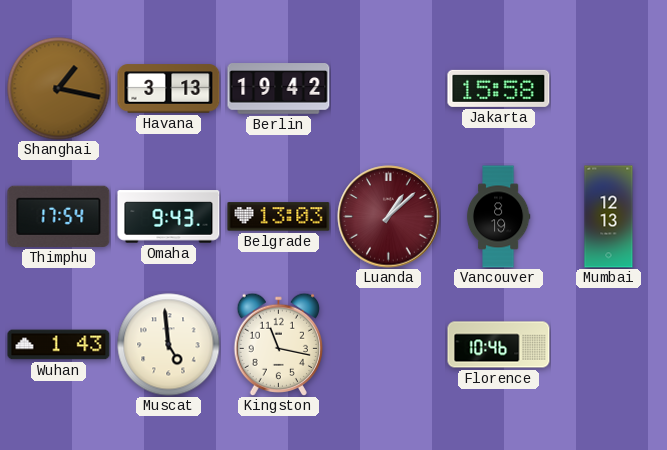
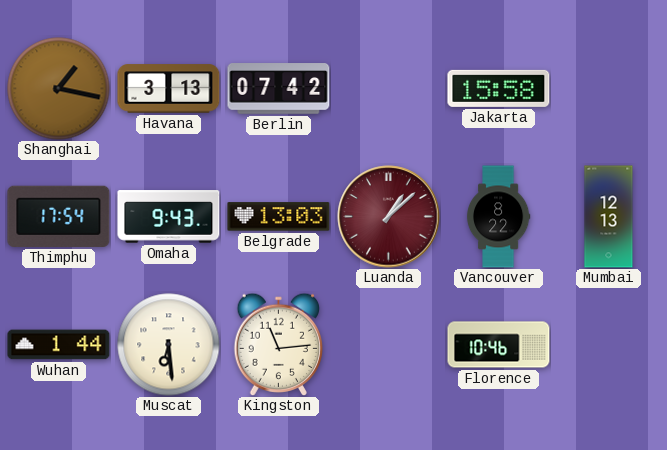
Berlin: 19:42 -> 07:42
Vancouver: 8:19 -> 8:22
Wuhan: 1:43 -> 1:44
Muscat: 4:59 -> 6:29
Kingston: 11:17 -> 11:14
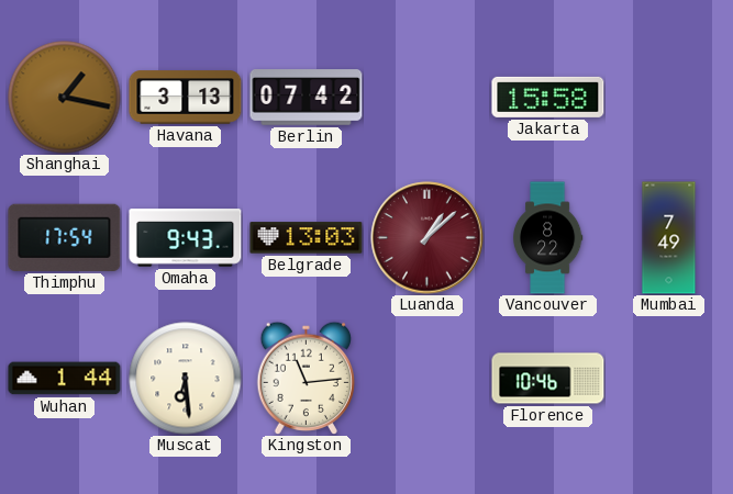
Mumbai: 12:13 -> 7:49
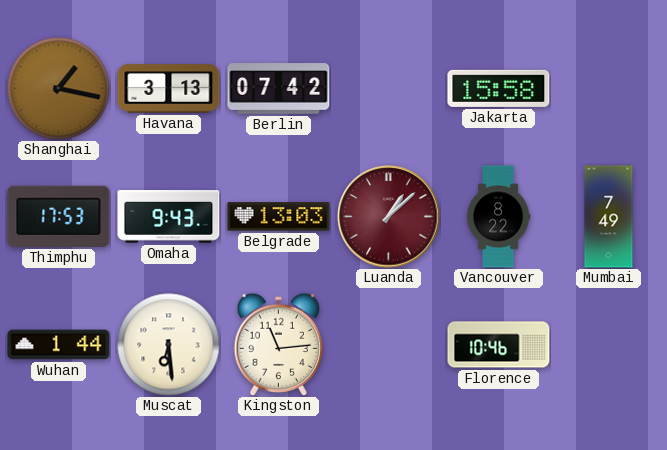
Thimphu: 17:54 -> 17:53
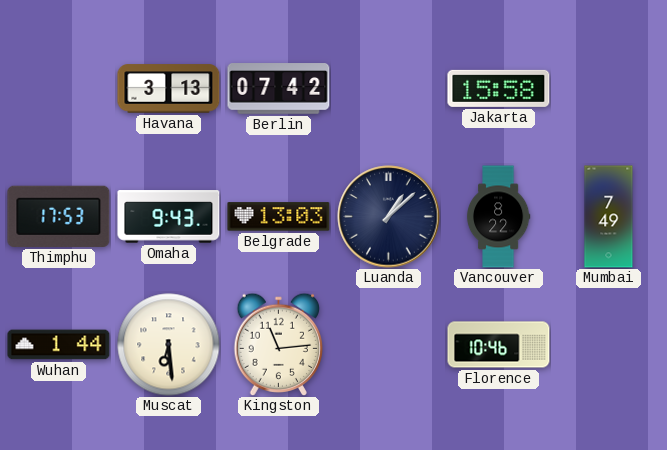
Shanghai: 1:17 -> none
Luanda dial: burgundy -> navy
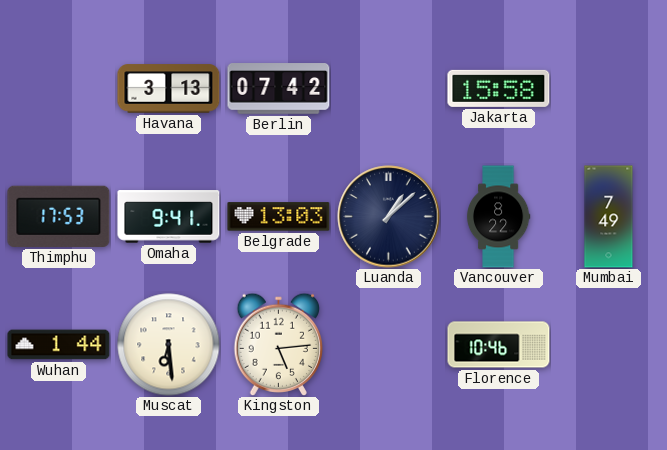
Omaha: 9:43 -> 9:41
Kingston: 11:14 -> 5:14
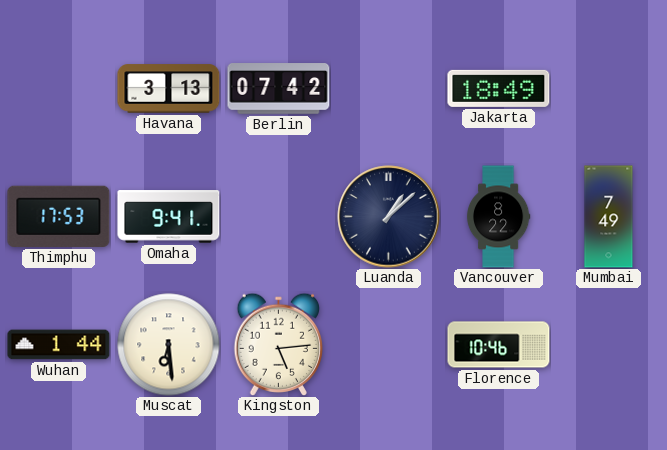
Jakarta: 15:58 -> 18:49
Belgrade: 13:03 -> none
